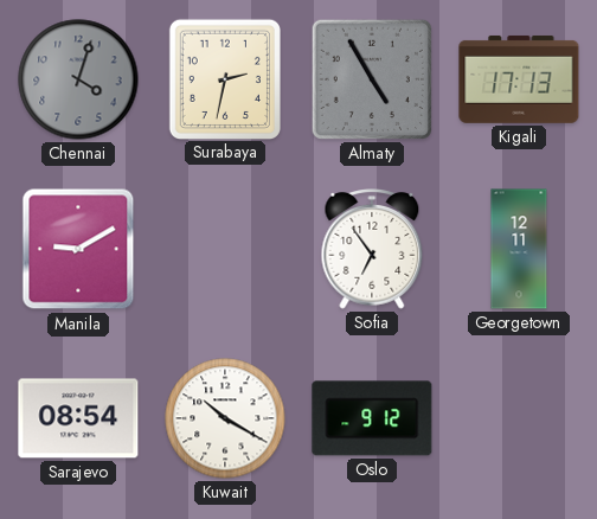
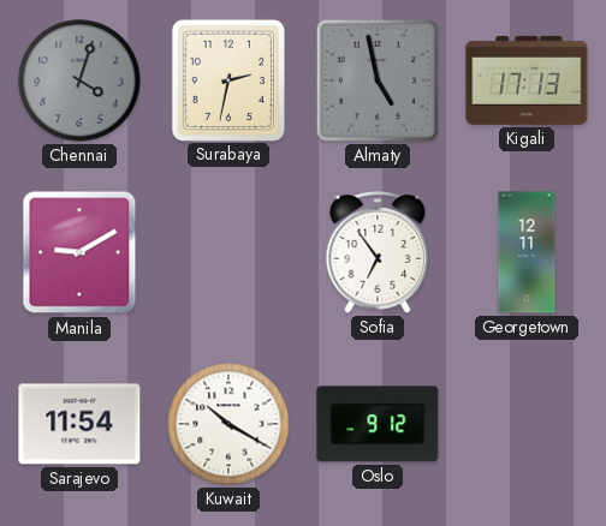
Almaty: 4:55 -> 4:58
Sarajevo: 08:54 -> 11:54
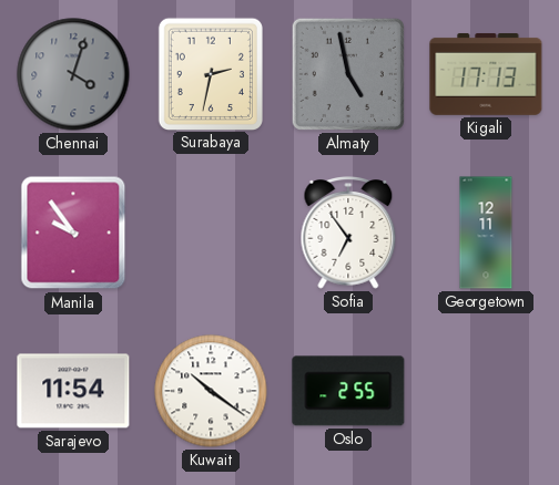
Manila: 9:10 -> 9:54
Kuwait: 10:20 -> 10:21
Oslo: 9:12 -> 2:55
